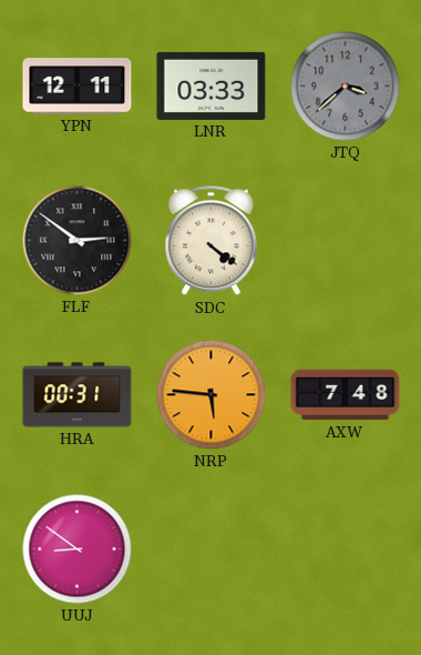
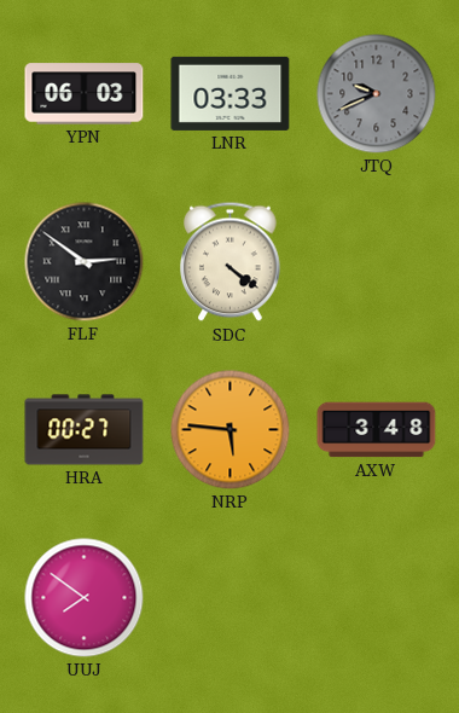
YPN: 12:11 -> 06:03
JTQ: 3:38 -> 9:41
HRA: 00:31 -> 00:27
AXW: 7:48 -> 3:48
UUJ: 8:51 -> 7:51
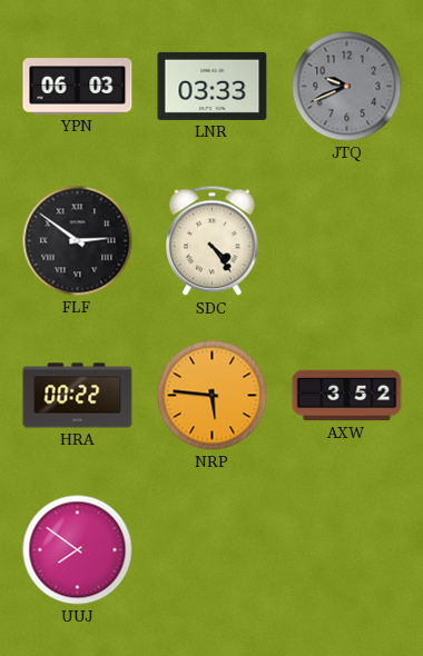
SDC: 4:21 -> 4:24
HRA: 00:27 -> 00:22
AXW: 3:48 -> 3:52
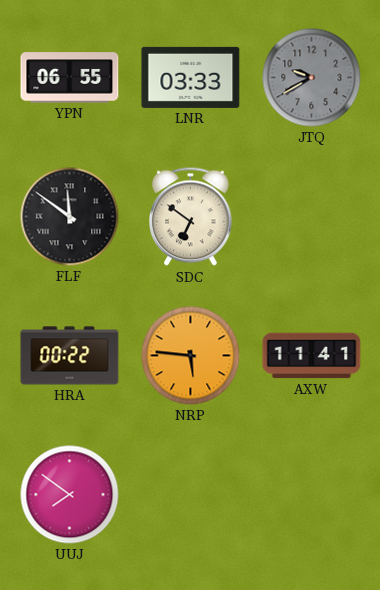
YPN: 06:03 -> 06:55
JTQ: 9:41 -> 9:40
FLF: 2:51 -> 11:51
SDC: 4:24 -> 6:51
AXW: 3:52 -> 11:41
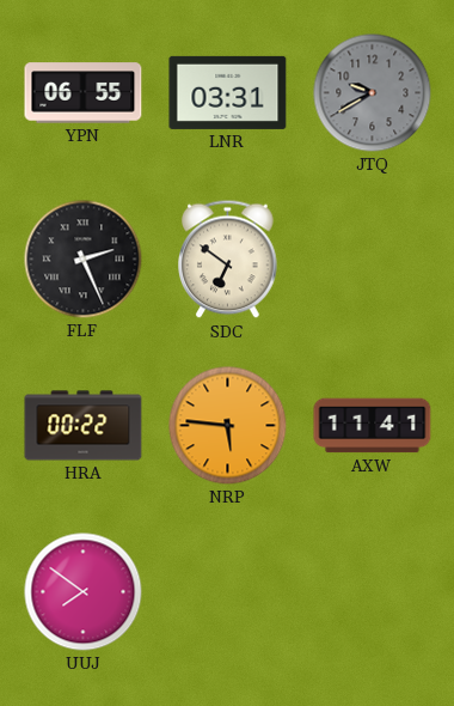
LNR: 03:33 -> 03:31
FLF: 11:51 -> 2:26
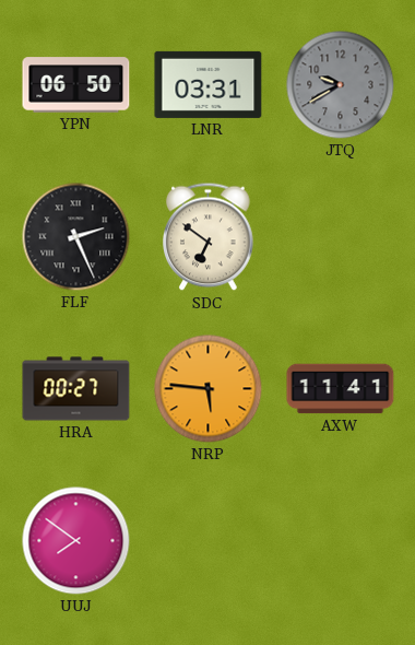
YPN: 06:55 -> 06:50
HRA: 00:22 -> 00:27
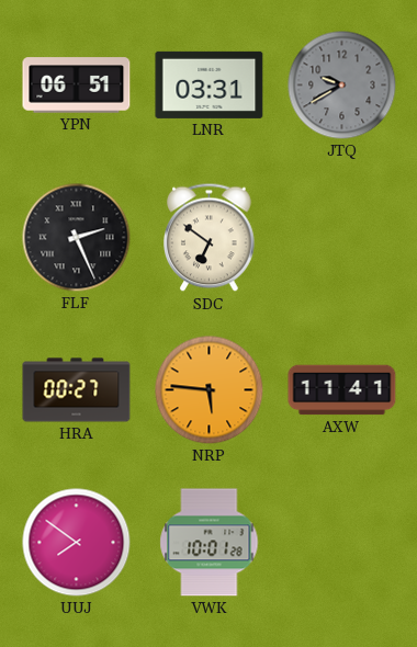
YPN: 06:50 -> 06:51
VWK: none -> 10:01
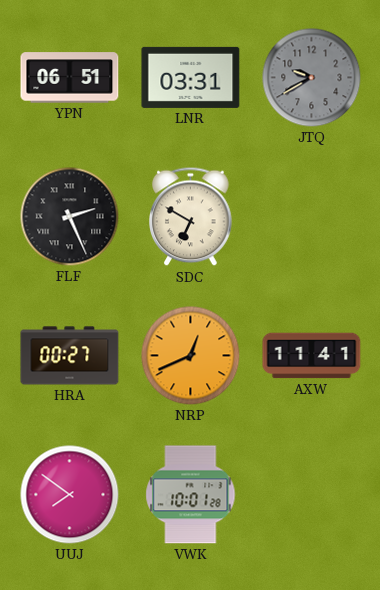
SDC: 6:51 -> 6:50
NRP: 5:46 -> 12:41
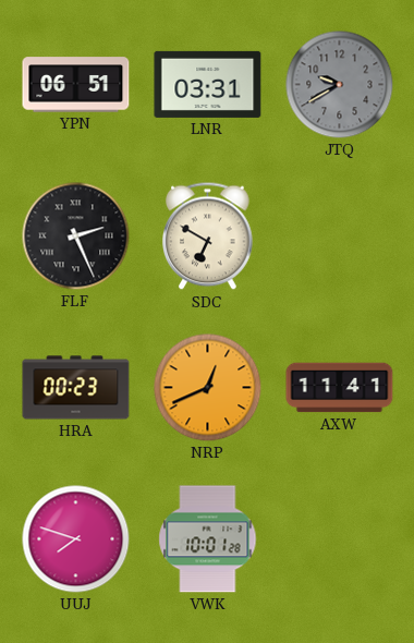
HRA: 00:27 -> 00:23
UUJ: 7:51 -> 7:48
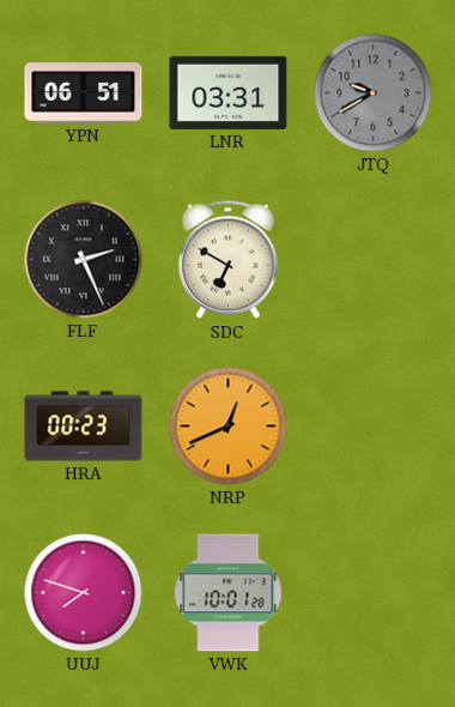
AXW: 11:41 -> none
